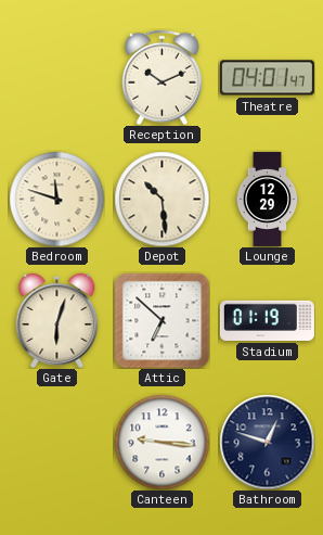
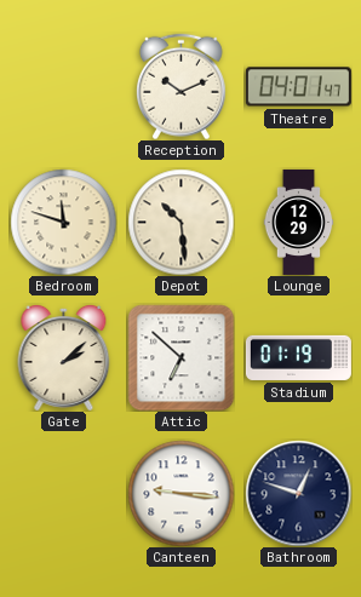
Gate: 6:03 -> 2:08
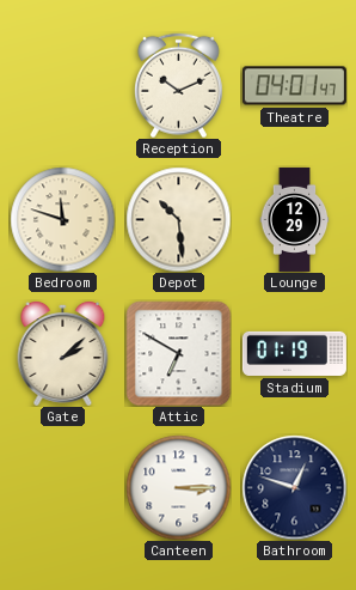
Attic: 6:52 -> 6:50
Canteen: 9:16 -> 3:15
